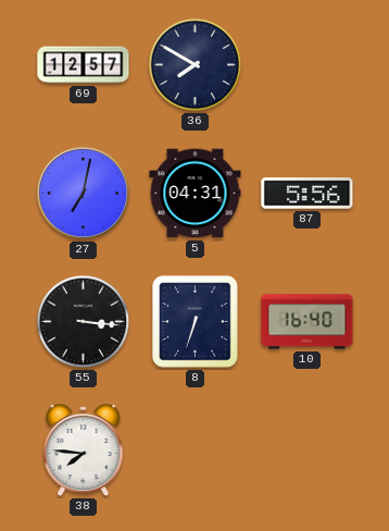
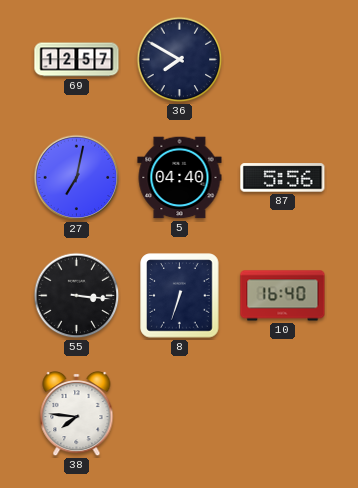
5: 04:31 -> 04:40
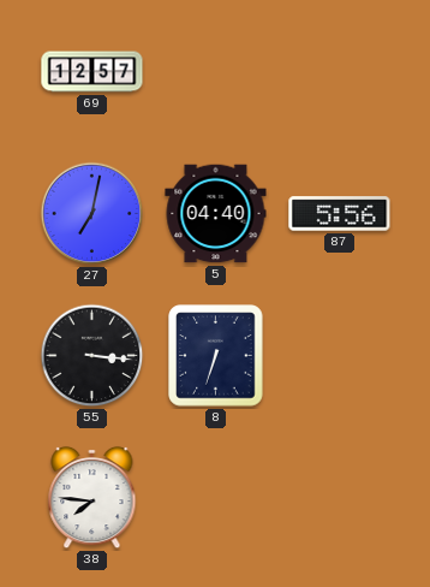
36: 7:50 -> none
10: 16:40 -> none
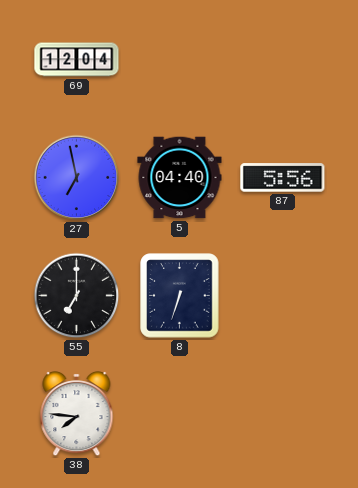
69: 12:57 -> 12:04
27: 7:02 -> 6:58
55: 3:16 -> 7:00
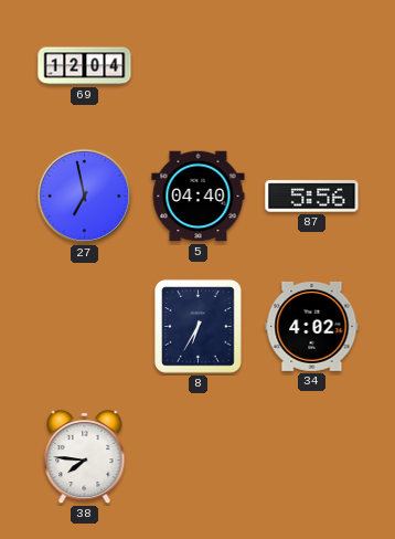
55: 7:00 -> none
8: 6:33 -> 6:35
34: none -> 4:02
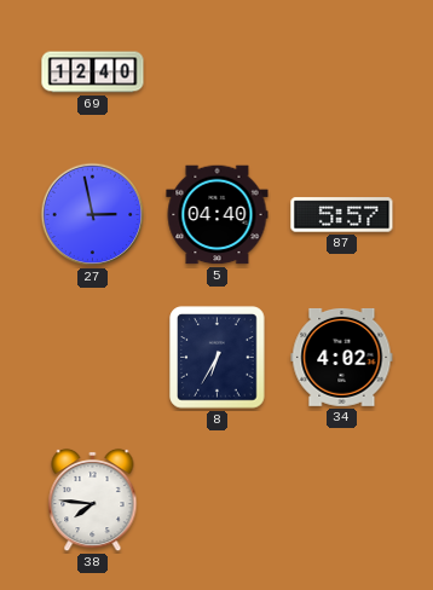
69: 12:04 -> 12:40
27: 6:58 -> 2:58
87: 5:56 -> 5:57
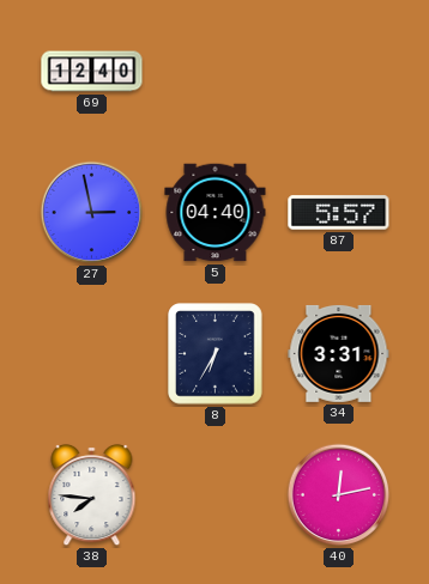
34: 4:02 -> 3:31
40: none -> 12:13
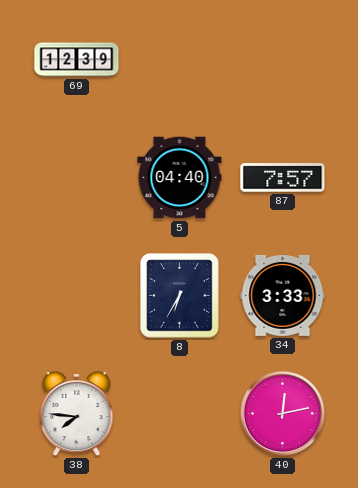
69: 12:40 -> 12:39
27: 2:58 -> none
87: 5:57 -> 7:57
34: 3:31 -> 3:33
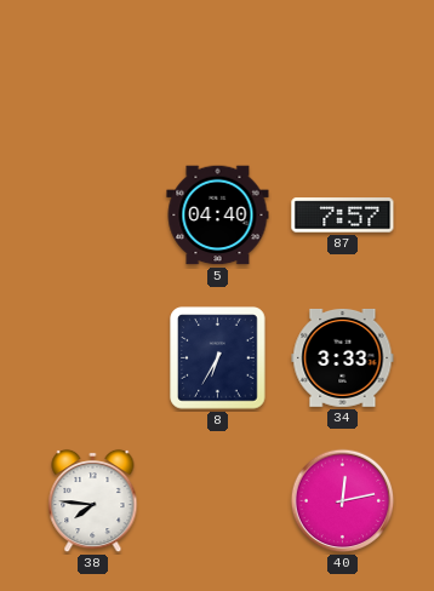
69: 12:39 -> none
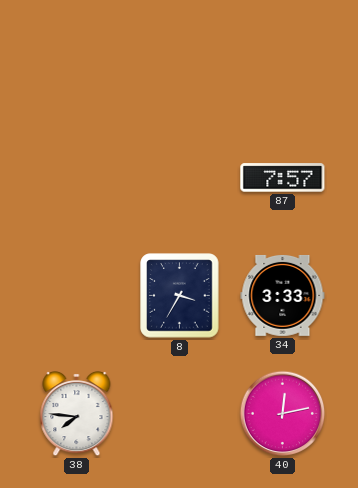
5: 04:40 -> none
8: 6:35 -> 3:35
